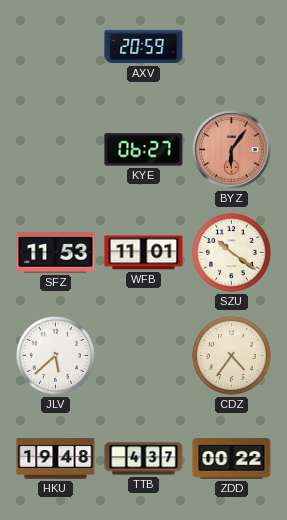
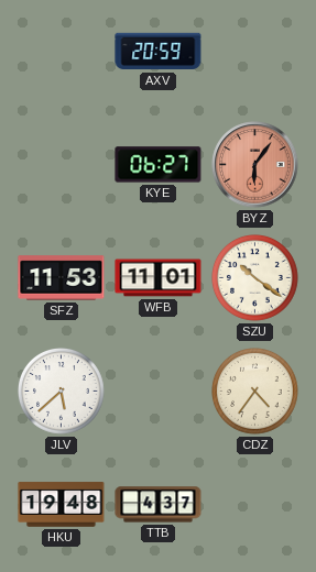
ZDD: 00:22 -> none
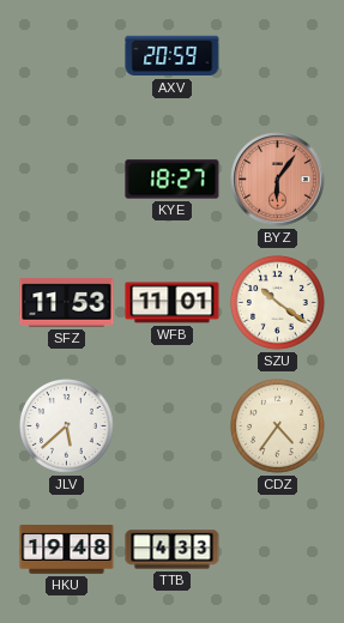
KYE: 06:27 -> 18:27
TTB: 4:37 -> 4:33
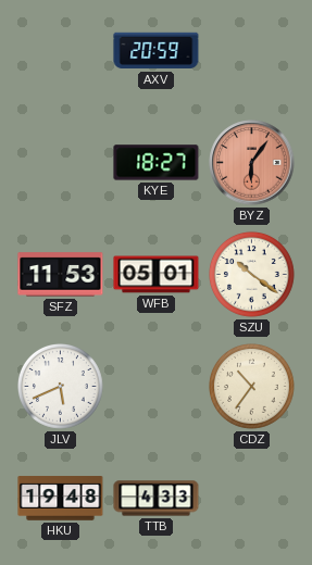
WFB: 11:01 -> 05:01
JLV: 5:38 -> 5:41
CDZ: 4:36 -> 10:36
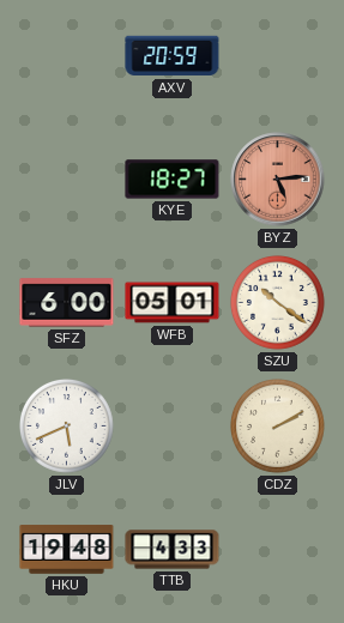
BYZ: 6:06 -> 5:14
SFZ: 11:53 -> 6:00
CDZ: 10:36 -> 2:10
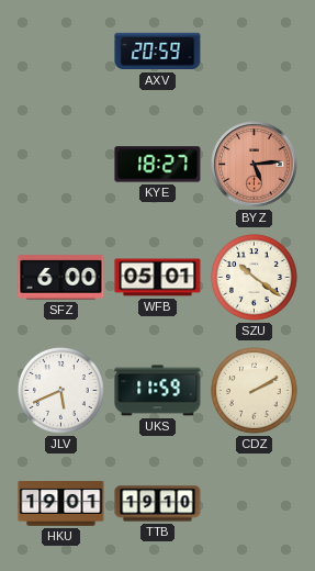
UKS: none -> 11:59
HKU: 19:48 -> 19:01
TTB: 4:33 -> 19:10
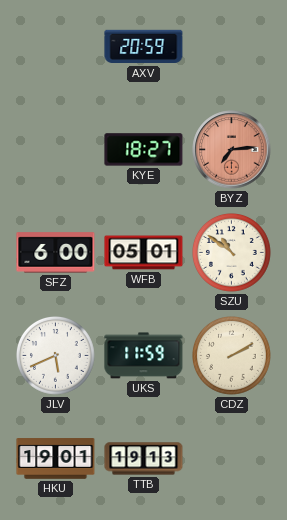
BYZ: 5:14 -> 7:14
SZU: 10:21 -> 10:51
TTB: 19:10 -> 19:13
